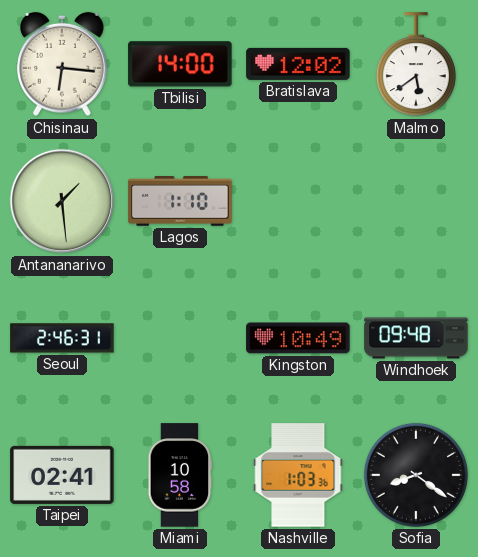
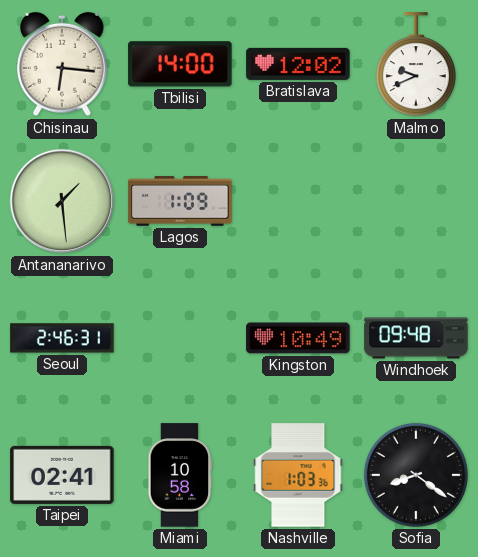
Malmo: 5:39 -> 9:41
Lagos: 1:10 -> 1:09
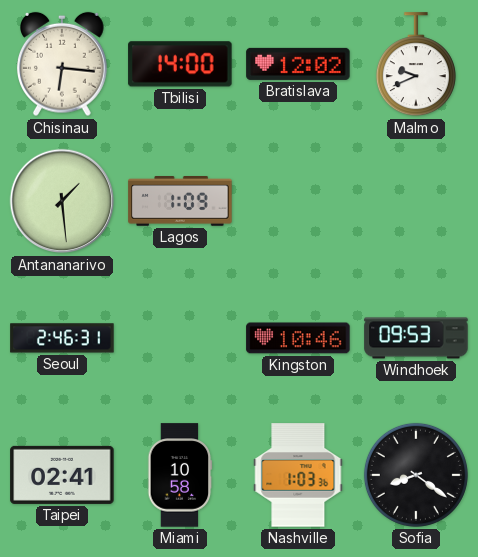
Kingston: 10:49 -> 10:46
Windhoek: 09:48 -> 09:53
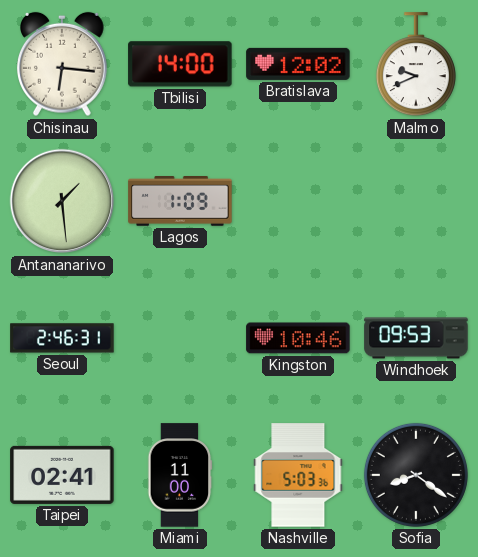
Miami: 10:58 -> 11:00
Nashville: 1:03 -> 5:03
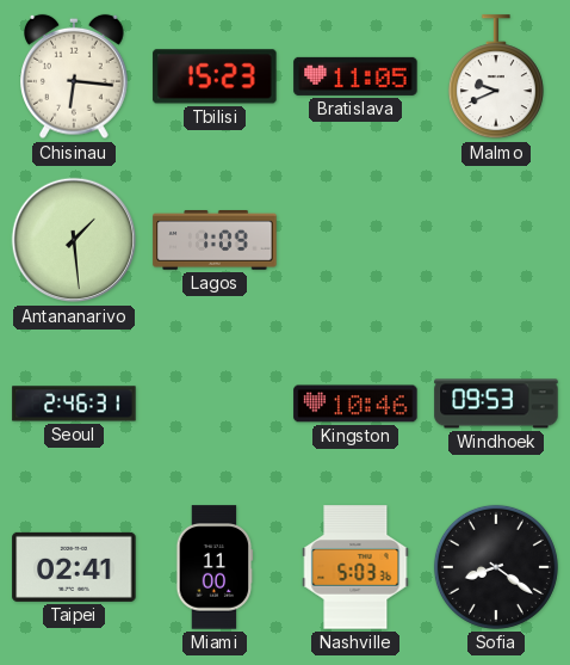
Tbilisi: 14:00 -> 15:23
Bratislava: 12:02 -> 11:05
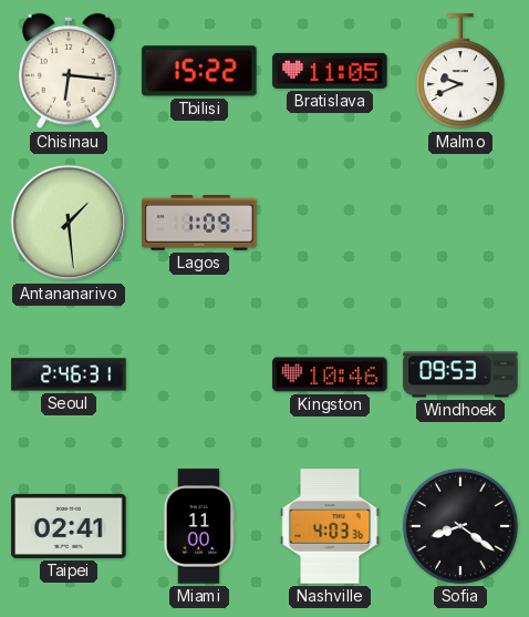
Tbilisi: 15:23 -> 15:22
Nashville: 5:03 -> 4:03
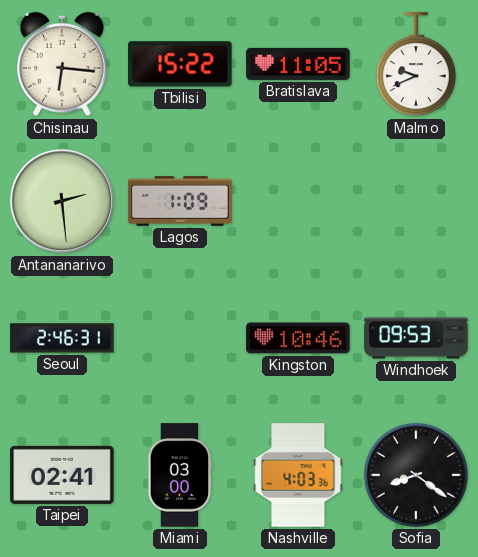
Antananarivo: 1:29 -> 2:29
Miami: 11:00 -> 03:00
